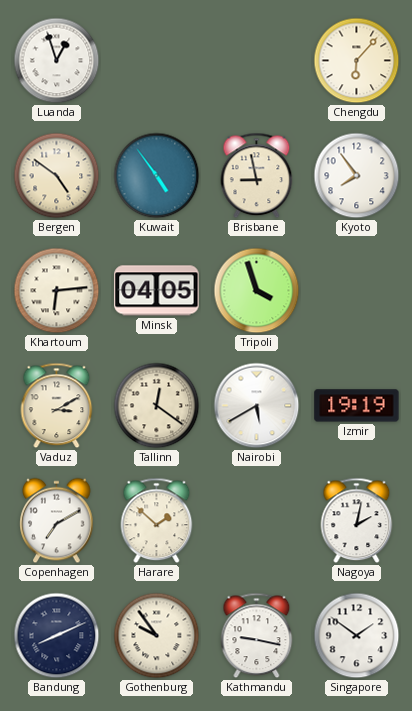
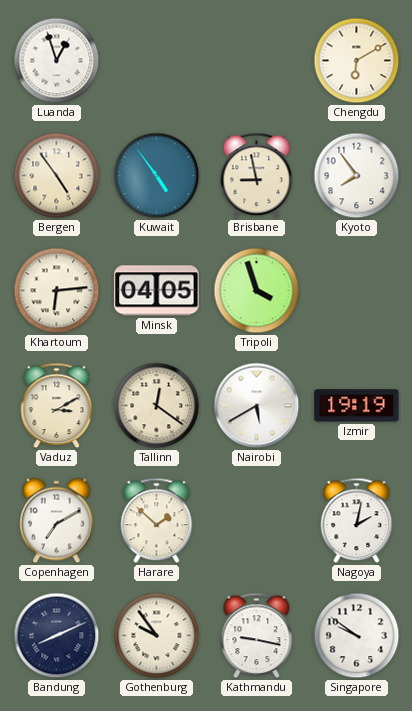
Chengdu: 6:07 -> 6:10
Bergen: 4:51 -> 4:54
Singapore: 1:51 -> 9:51
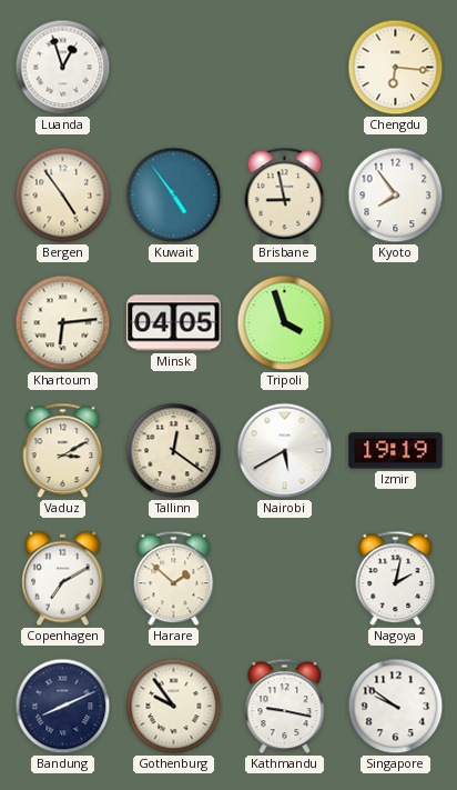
Chengdu: 6:10 -> 6:16
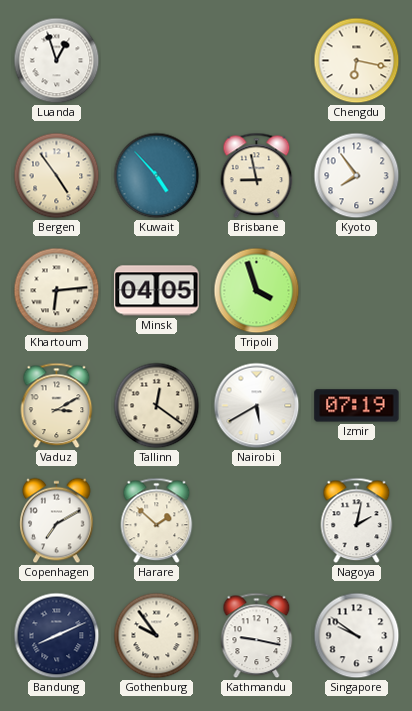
Chengdu: 6:16 -> 6:17
Kuwait: 4:54 -> 4:53
Izmir: 19:19 -> 07:19
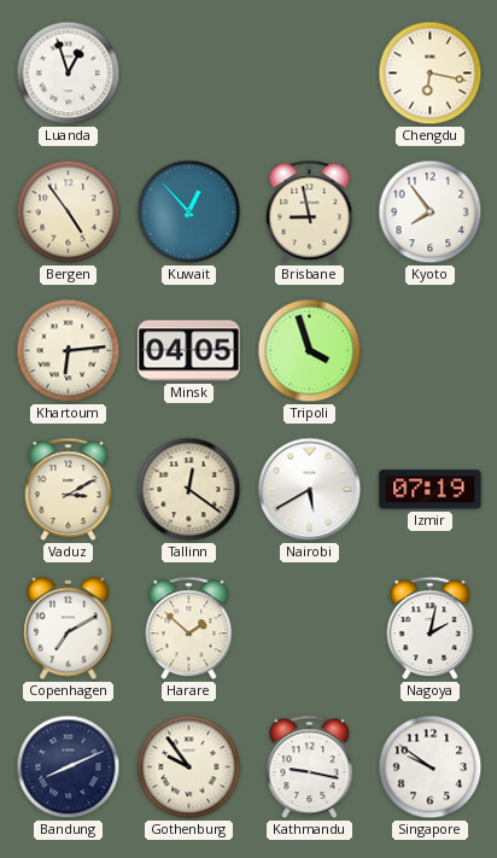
Kuwait: 4:53 -> 12:53
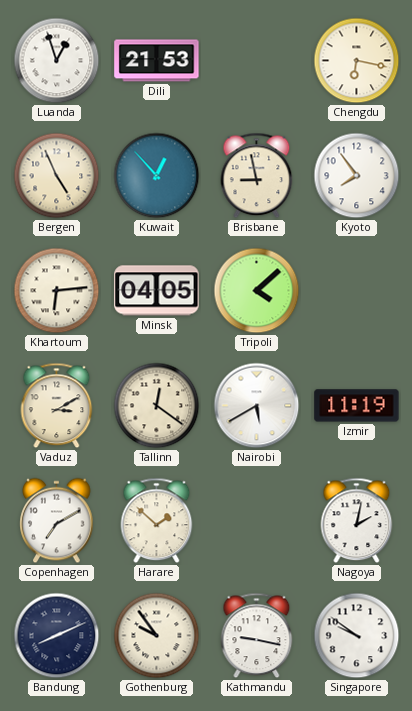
Dili: none -> 21:53
Bergen: 4:54 -> 4:56
Tripoli: 3:57 -> 4:08
Izmir: 07:19 -> 11:19
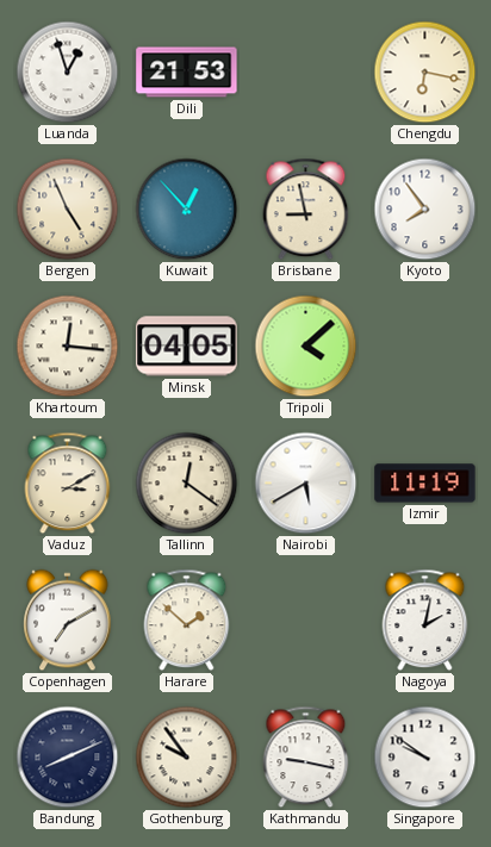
Khartoum: 6:14 -> 12:16
